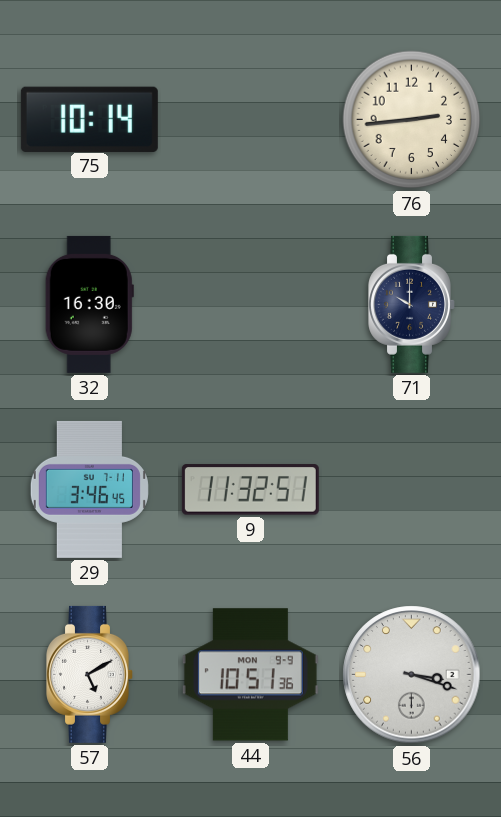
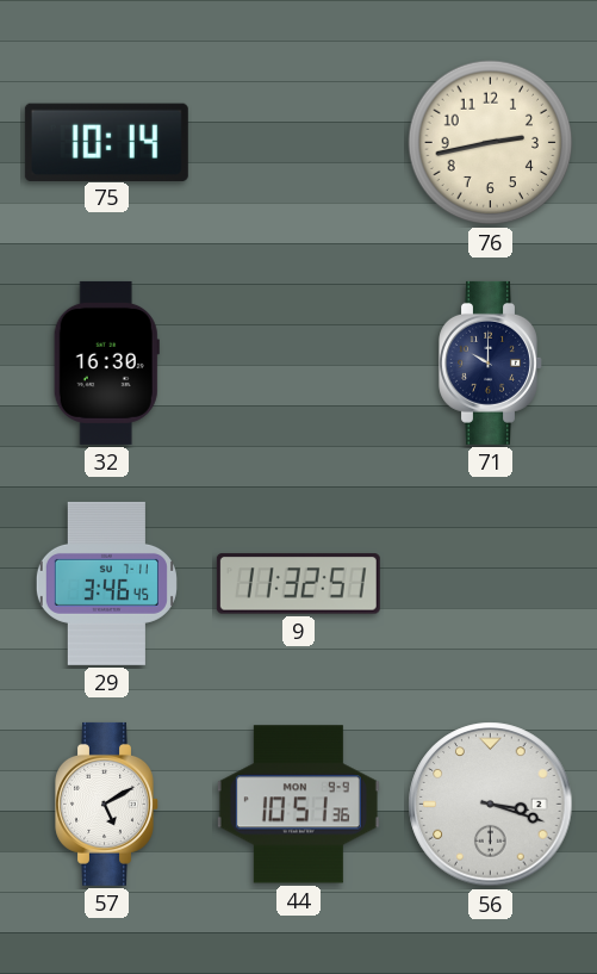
76: 2:44 -> 2:43
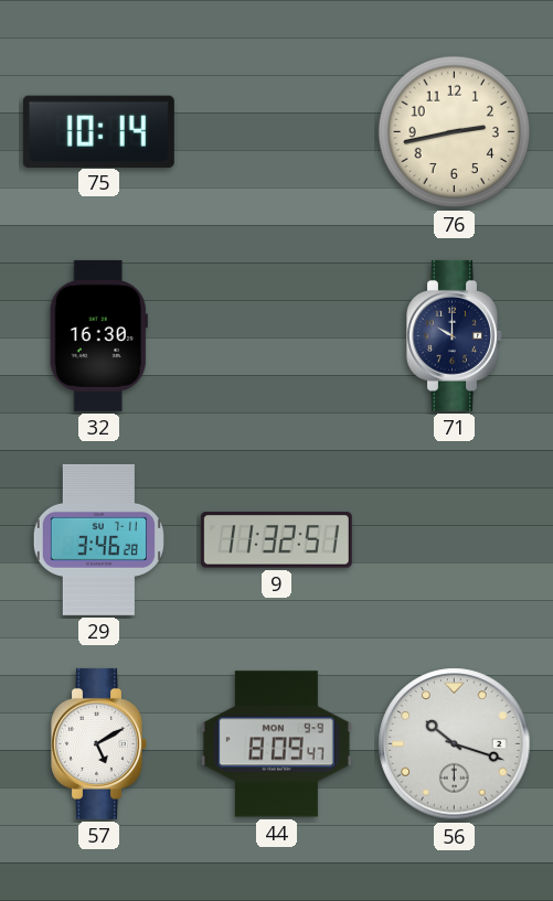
29: 3:46:45 -> 3:46:28
44: 10:51 -> 8:09
56: 3:18 -> 10:18
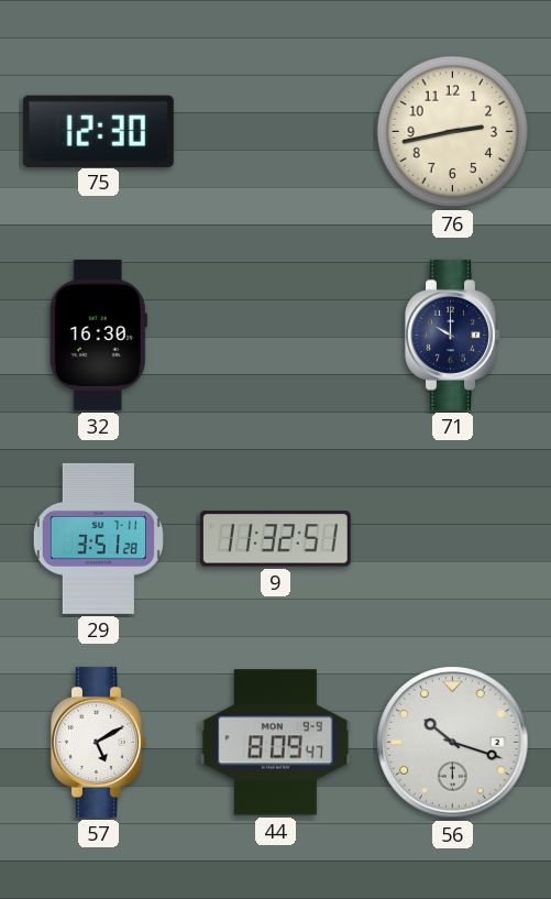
75: 10:14 -> 12:30
29: 3:46 -> 3:51
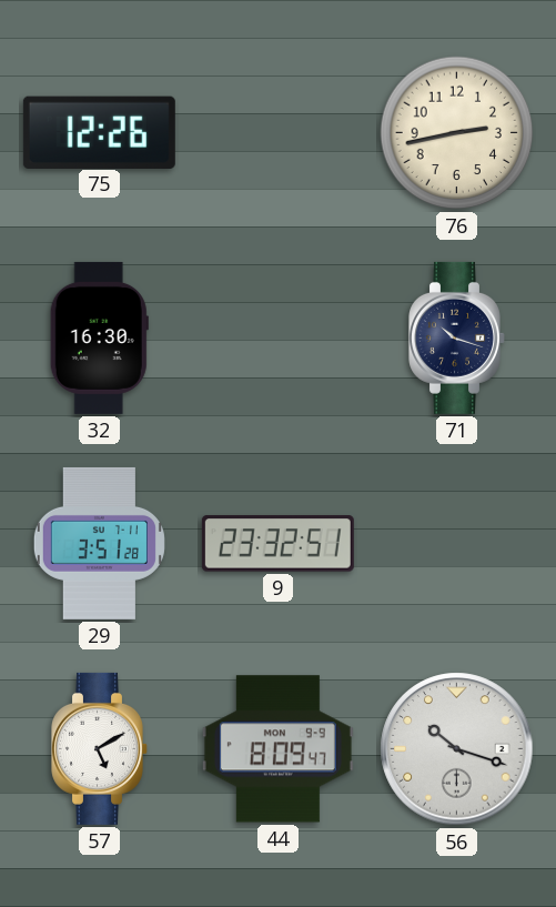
75: 12:30 -> 12:26
71: 10:00 -> 10:18
9: 11:32 -> 23:32
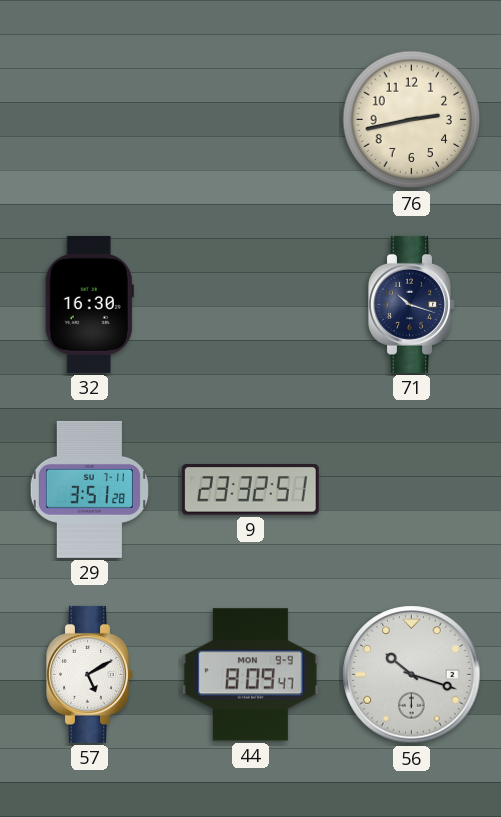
75: 12:26 -> none
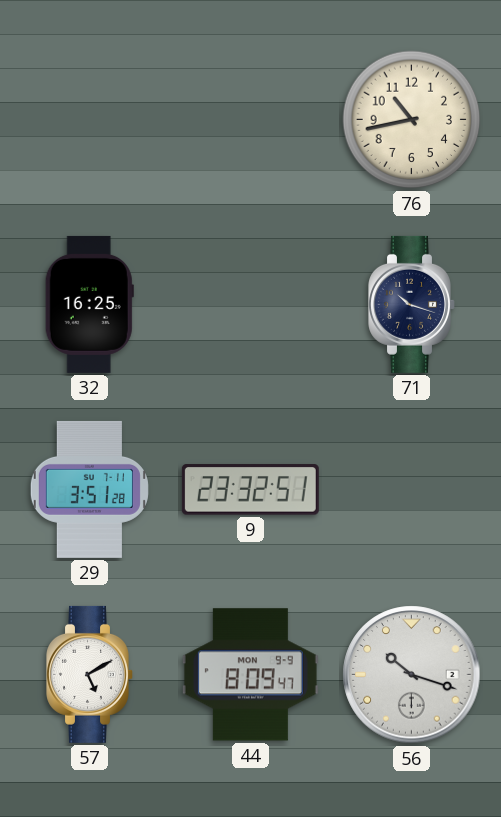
76: 2:43 -> 10:43
32: 16:30 -> 16:25
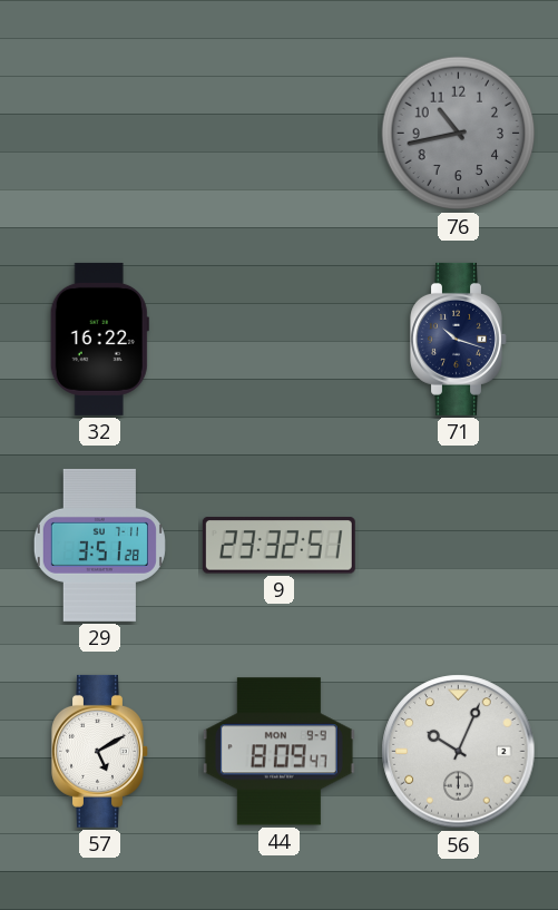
76 dial: cream -> grey
32: 16:25 -> 16:22
56: 10:18 -> 10:04
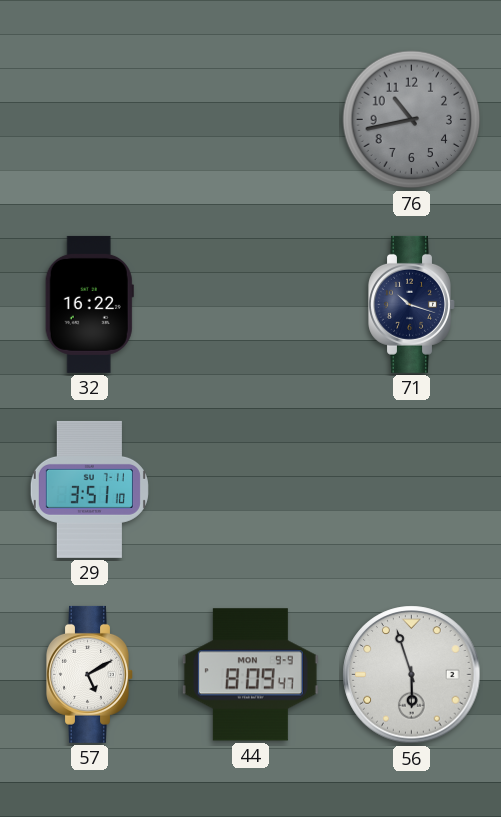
29: 3:51:28 -> 3:51:10
9: 23:32 -> none
56: 10:04 -> 5:57
